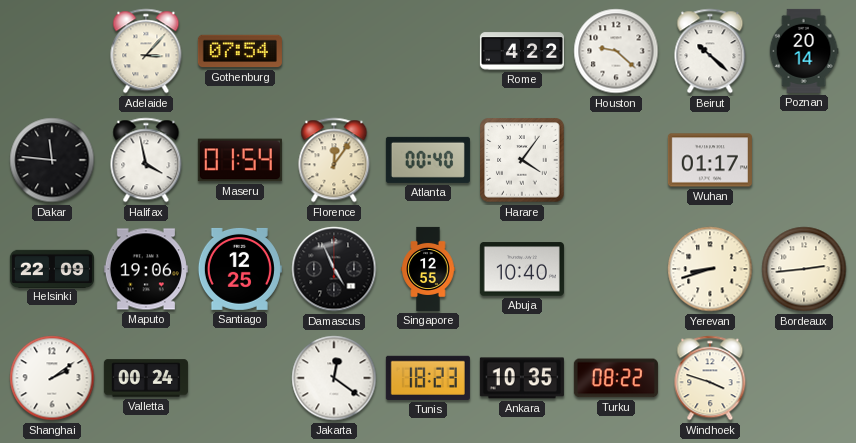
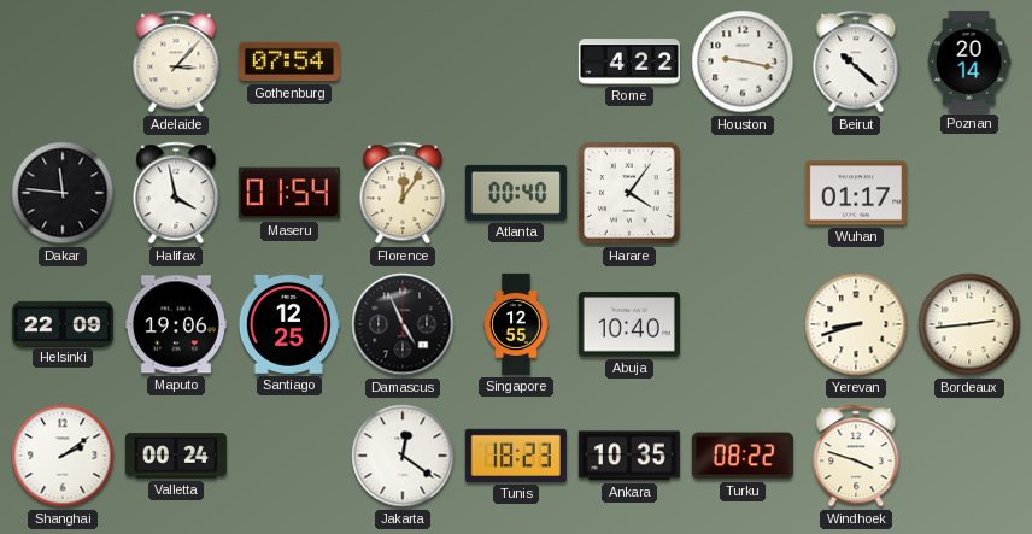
Houston: 9:22 -> 9:17
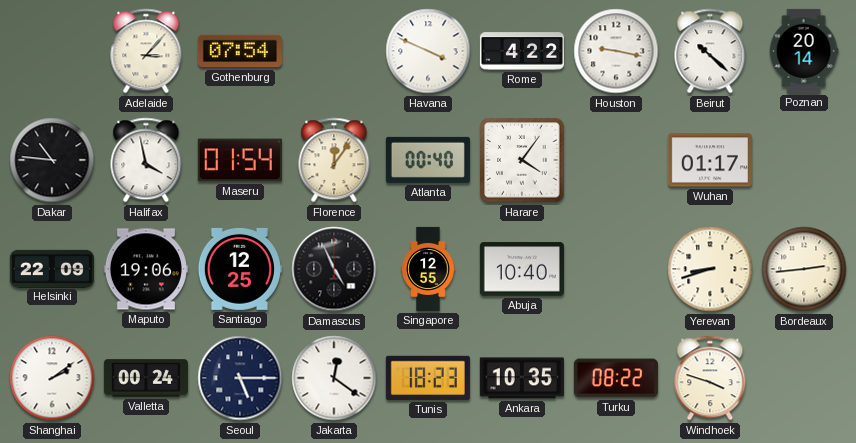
Havana: none -> 3:49
Dakar: 11:46 -> 10:46
Seoul: none -> 5:15
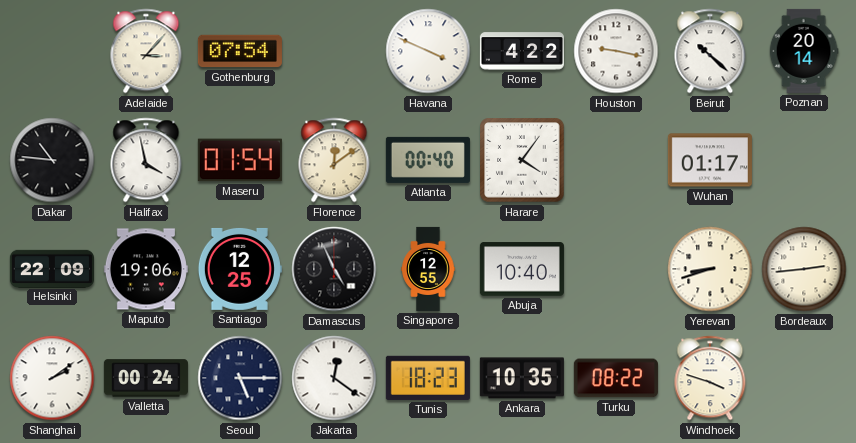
Florence: 12:06 -> 12:09
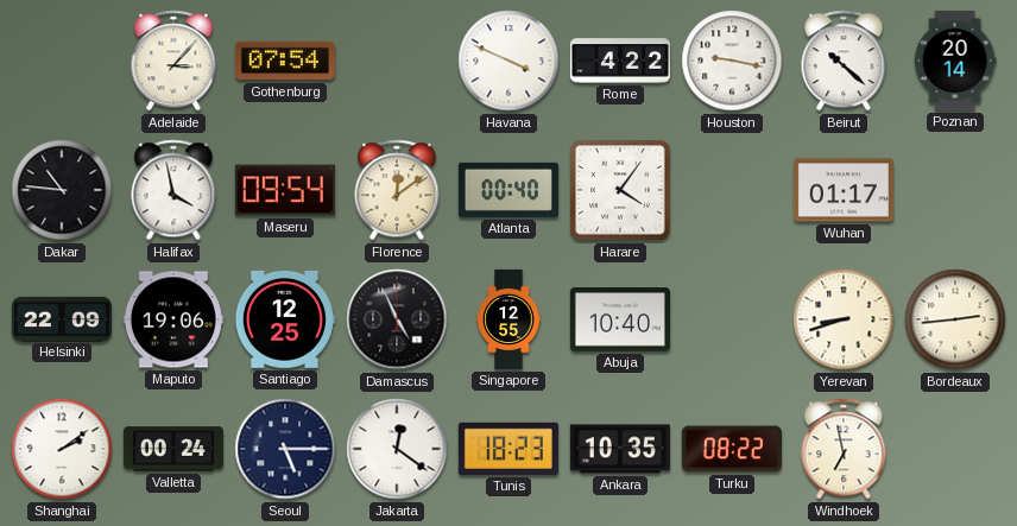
Maseru: 01:54 -> 09:54
Windhoek: 3:48 -> 6:58
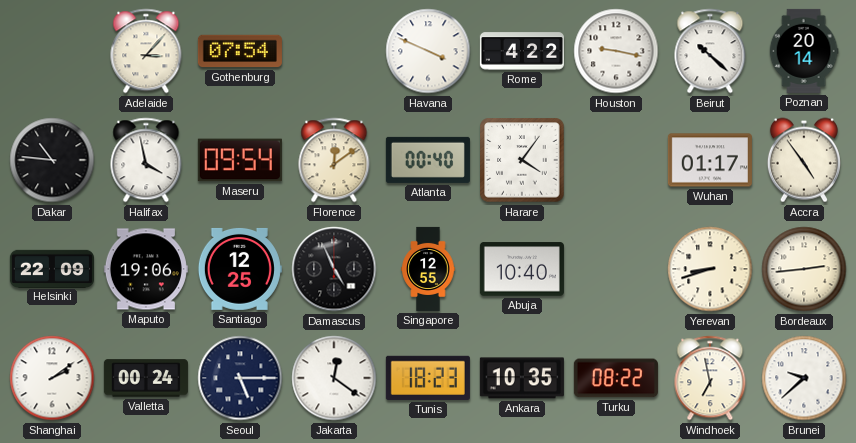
Accra: none -> 4:54
Brunei: none -> 9:38
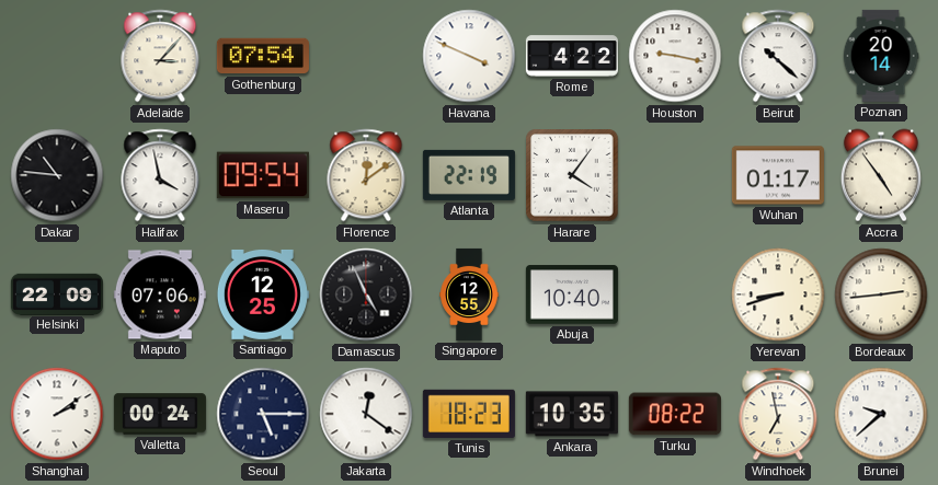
Atlanta: 00:40 -> 22:19
Maputo: 19:06 -> 07:06
